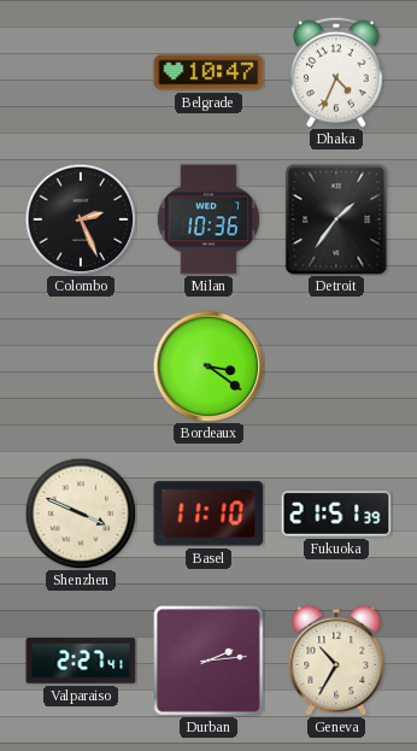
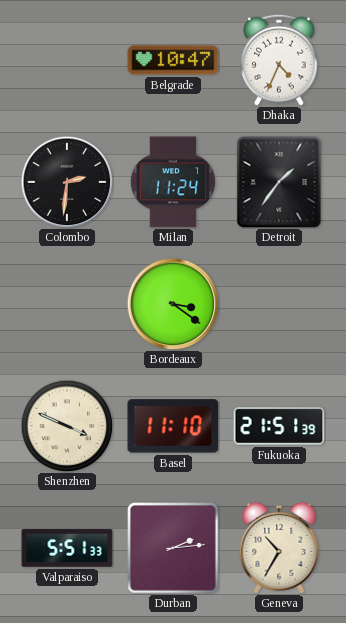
Colombo: 2:26 -> 2:31
Milan: 10:36 -> 11:24
Valparaiso: 2:27 -> 5:51
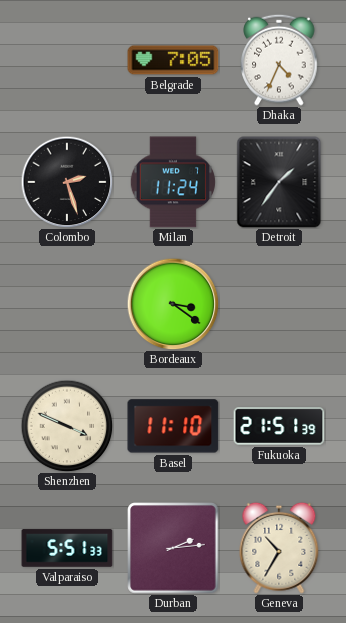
Belgrade: 10:47 -> 7:05
Colombo: 2:31 -> 2:27
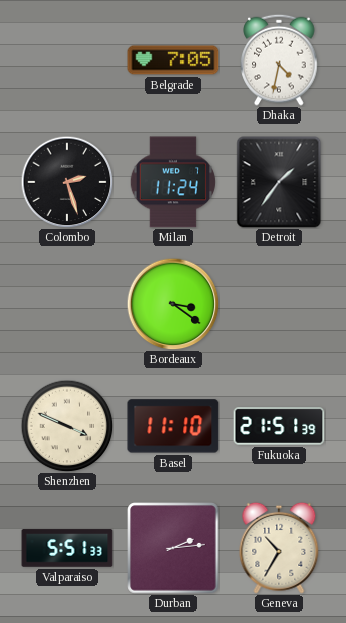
Dhaka: 4:34 -> 4:32
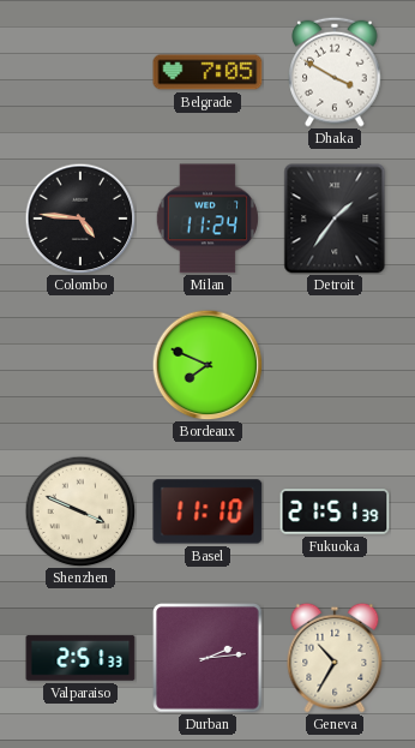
Dhaka: 4:32 -> 3:50
Colombo: 2:27 -> 4:46
Bordeaux: 3:21 -> 7:49
Valparaiso: 5:51 -> 2:51
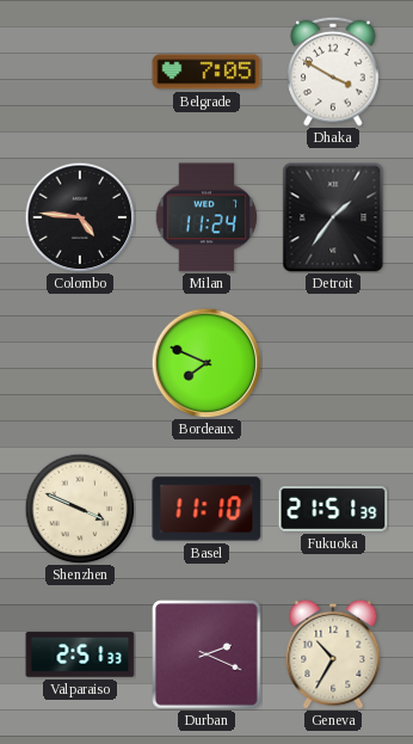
Durban: 2:14 -> 2:19
